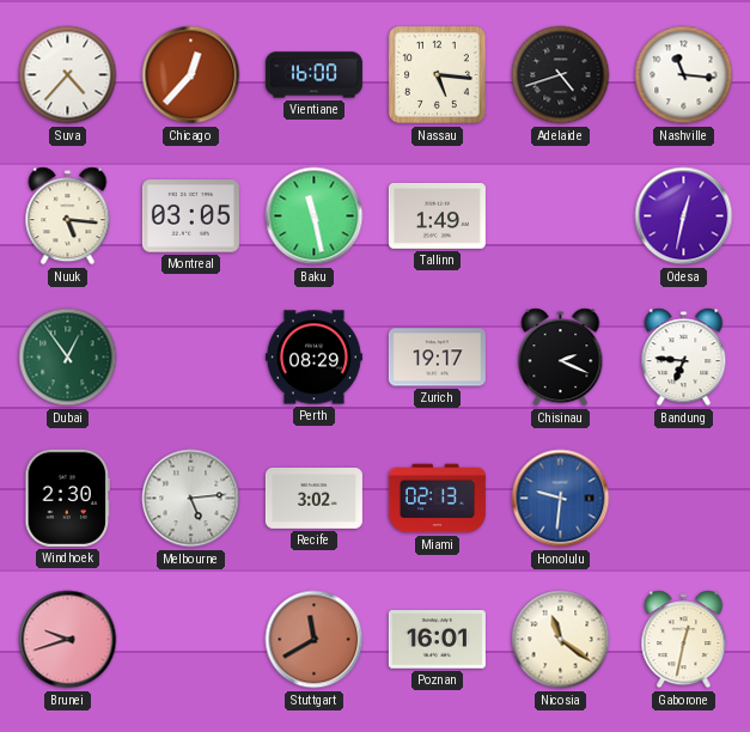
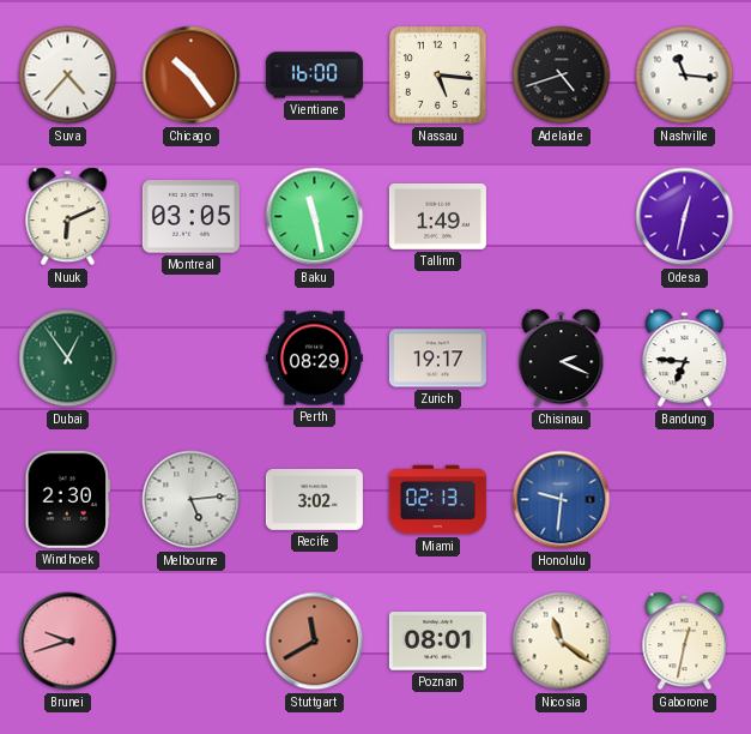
Chicago: 12:37 -> 10:24
Nuuk: 5:16 -> 6:11
Poznan: 16:01 -> 08:01
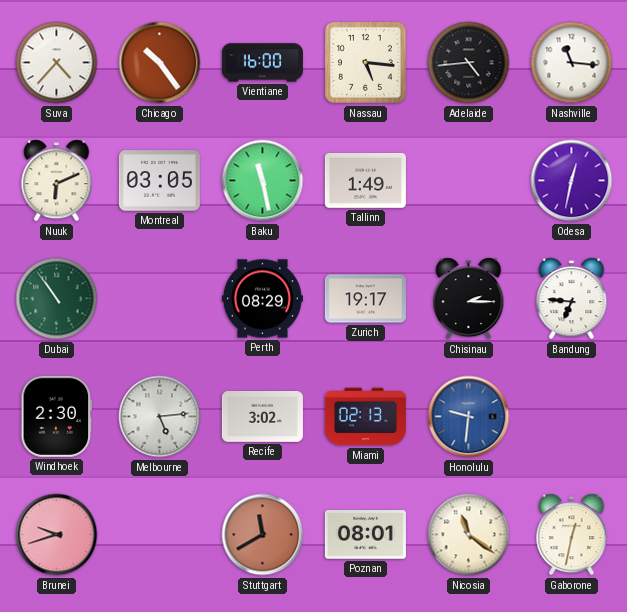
Adelaide: 4:42 -> 4:44
Dubai: 12:54 -> 10:54
Chisinau: 2:19 -> 2:15
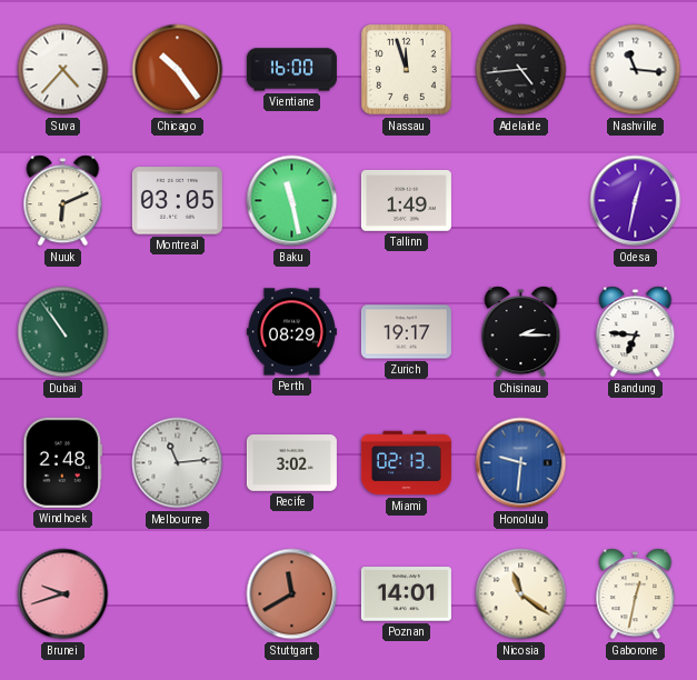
Nassau: 5:16 -> 11:57
Windhoek: 2:30 -> 2:48
Melbourne: 5:14 -> 11:14
Poznan: 08:01 -> 14:01
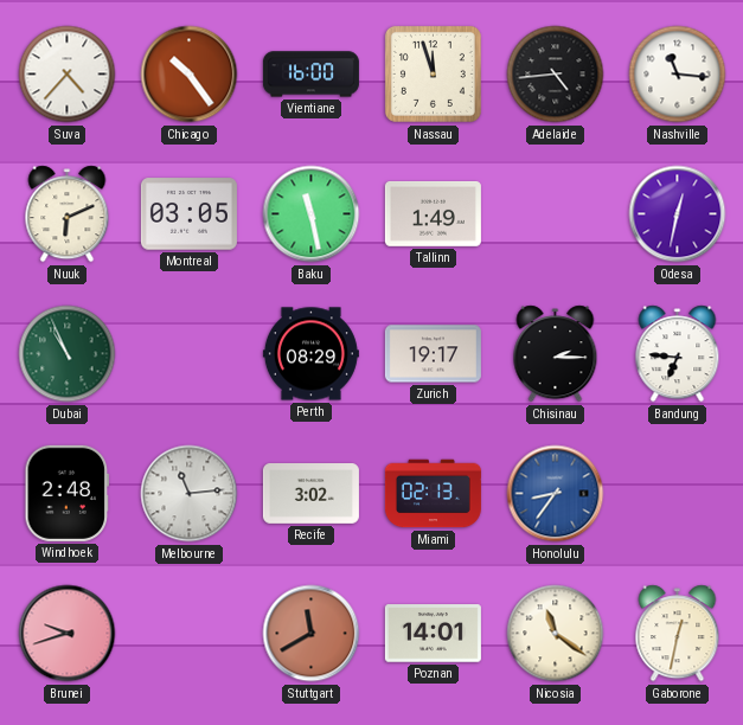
Dubai: 10:54 -> 10:56
Honolulu: 9:31 -> 8:36
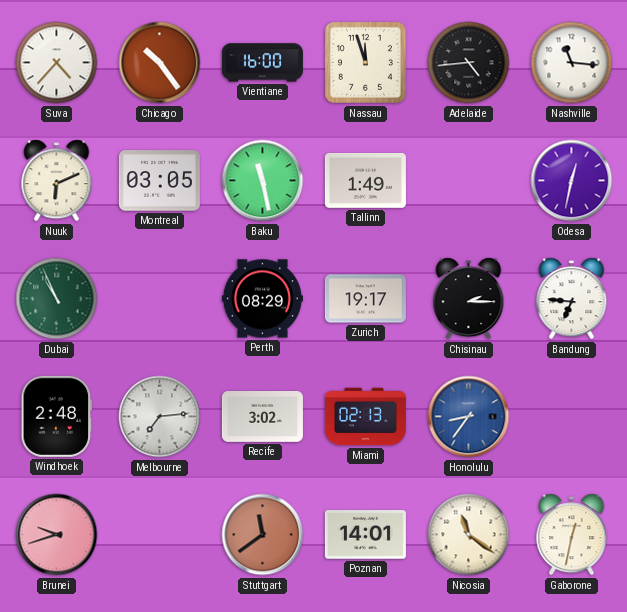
Melbourne: 11:14 -> 7:14
Stuttgart: 11:40 -> 11:39
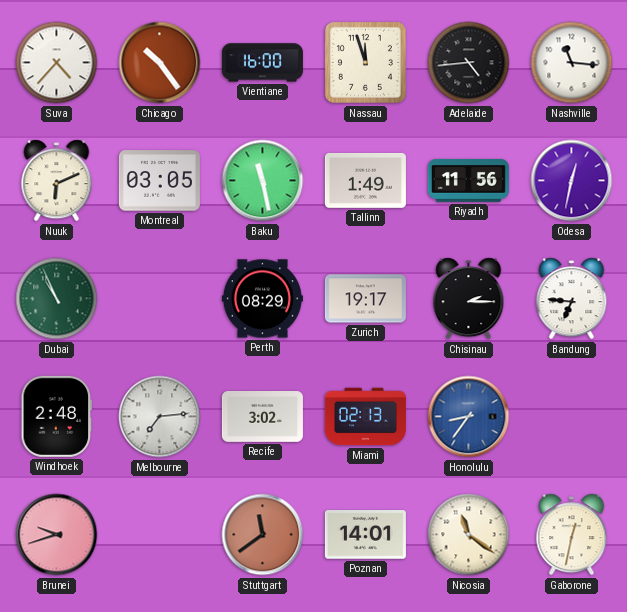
Riyadh: none -> 11:56
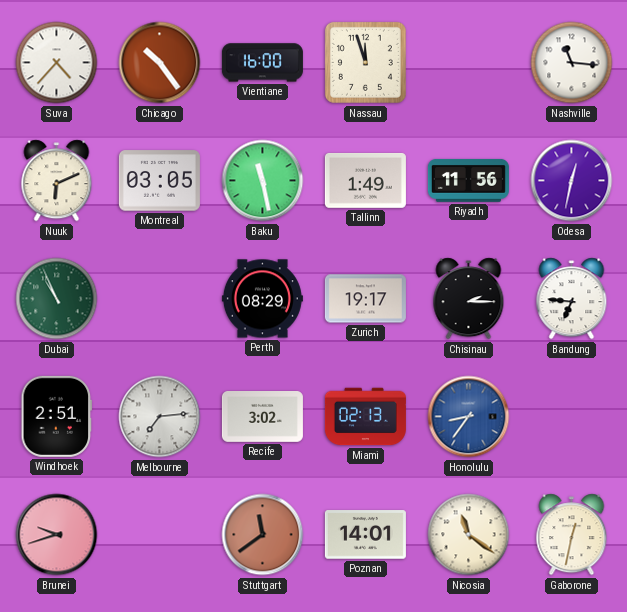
Adelaide: 4:44 -> none
Windhoek: 2:48 -> 2:51
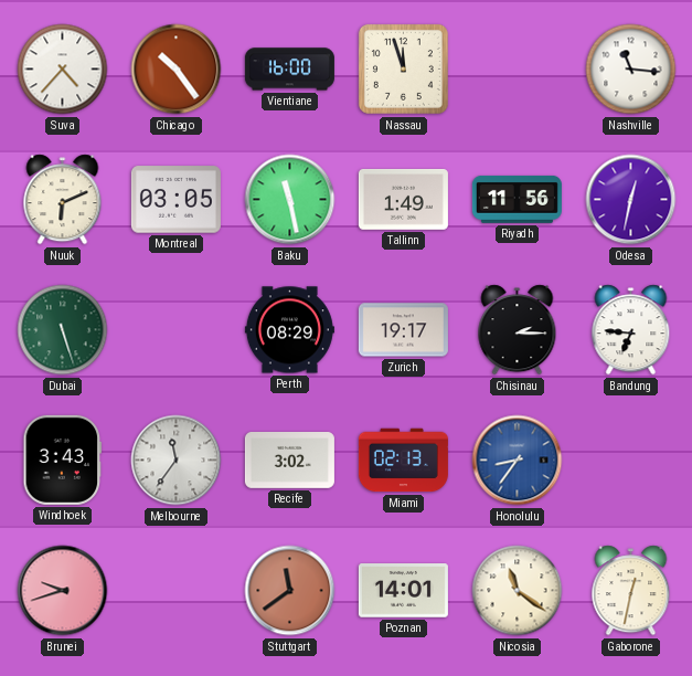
Dubai: 10:56 -> 5:27
Windhoek: 2:51 -> 3:43
Melbourne: 7:14 -> 11:36
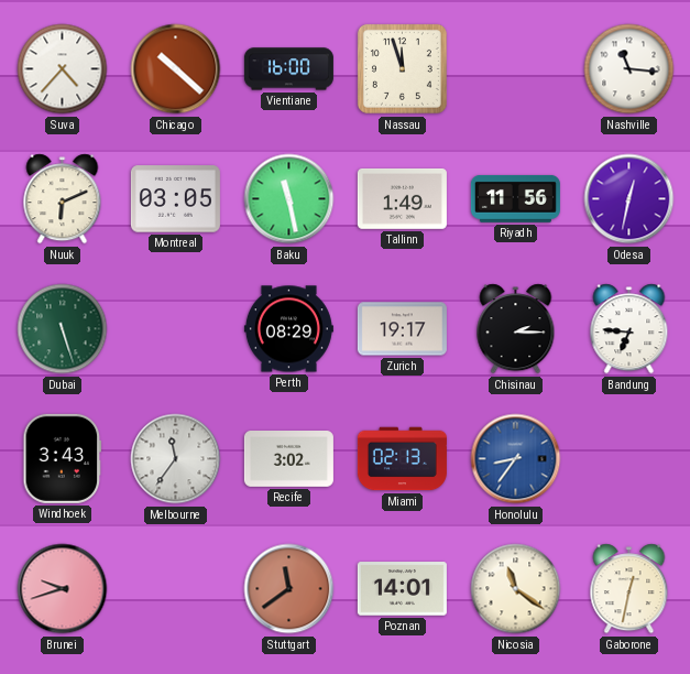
Chicago: 10:24 -> 10:22
